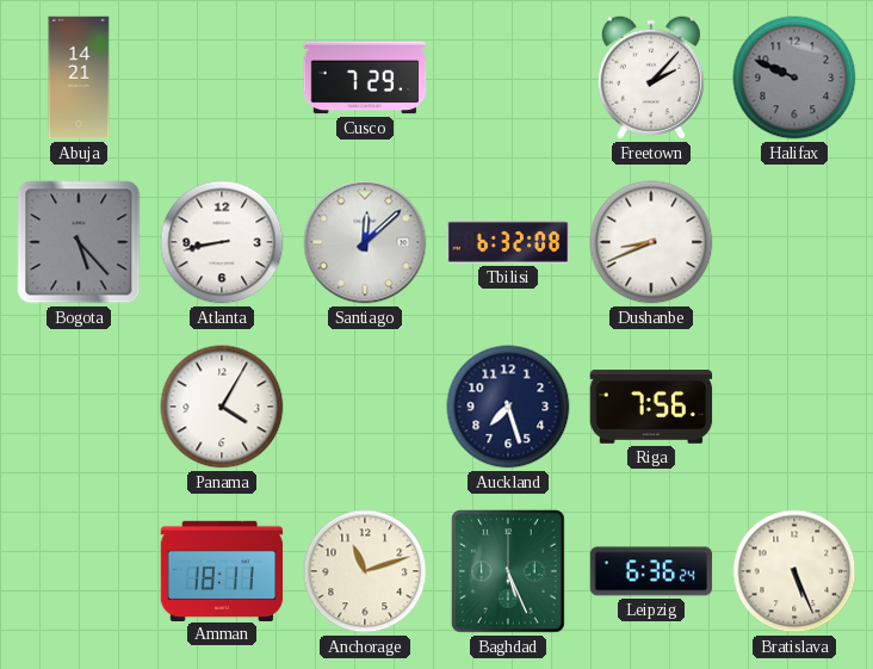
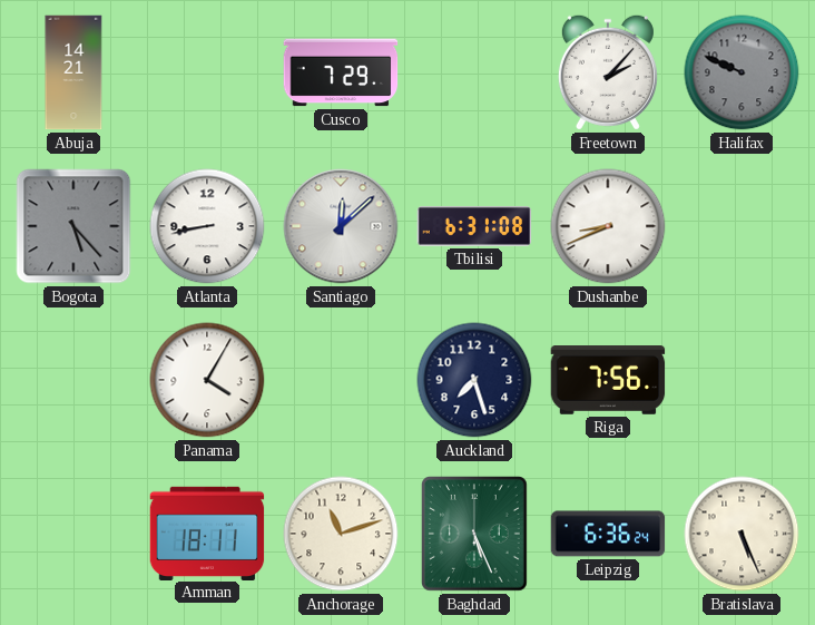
Tbilisi: 6:32 -> 6:31
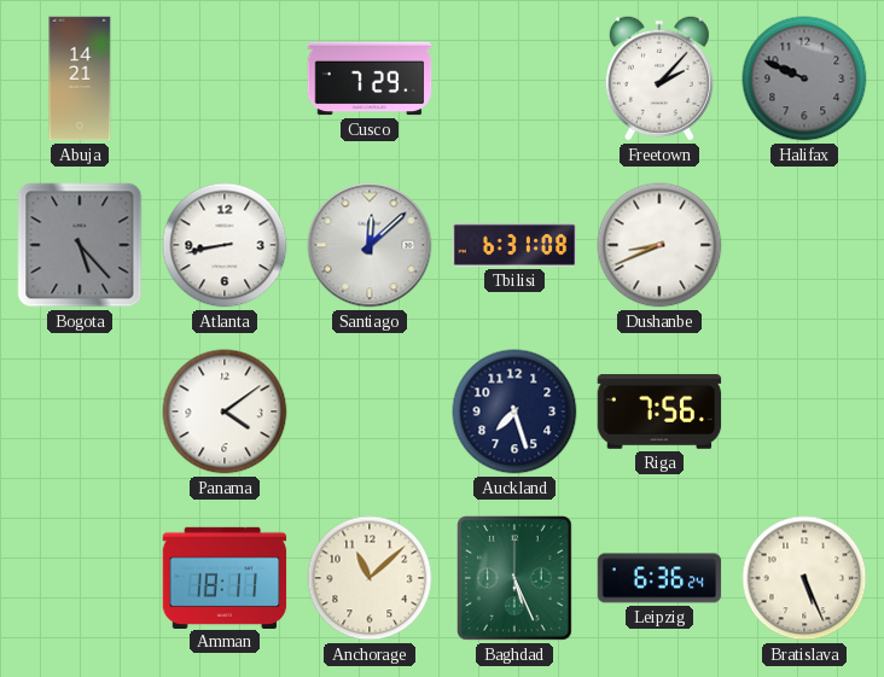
Panama: 4:05 -> 4:09
Anchorage: 11:12 -> 11:08
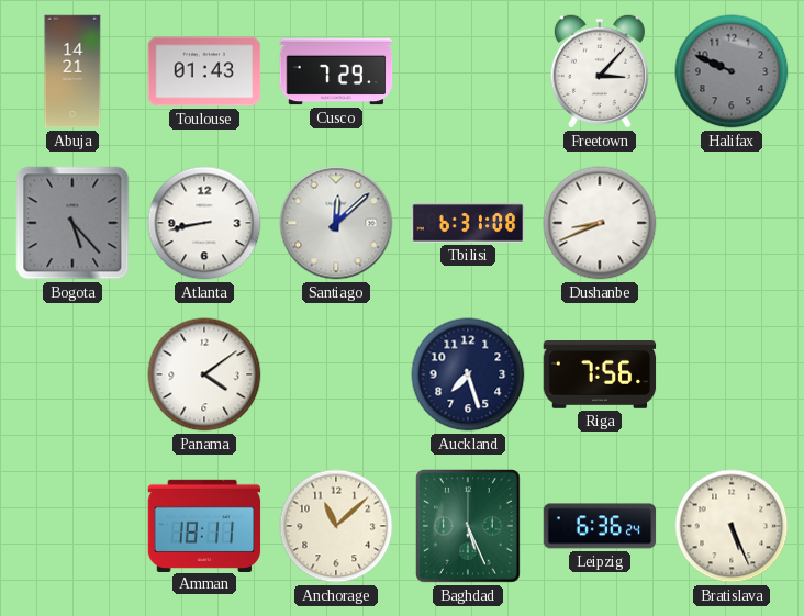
Toulouse: none -> 01:43
Freetown: 2:07 -> 3:07
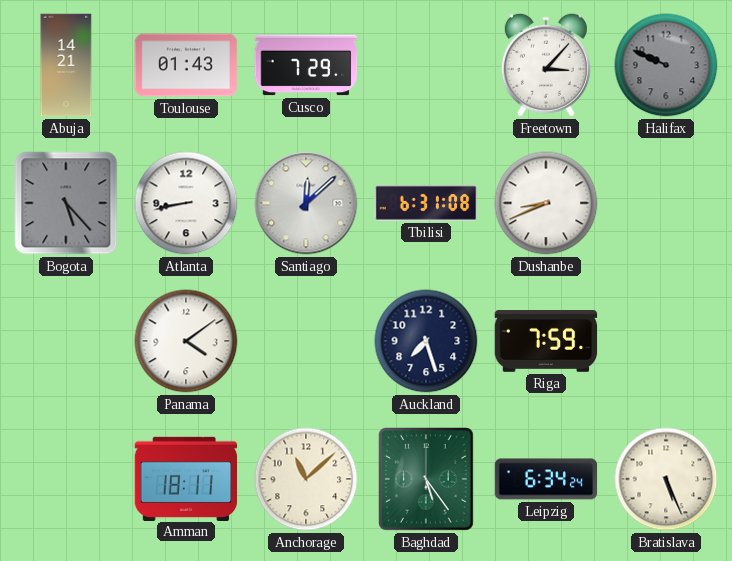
Riga: 7:56 -> 7:59
Baghdad: 5:26 -> 5:24
Leipzig: 6:36 -> 6:34
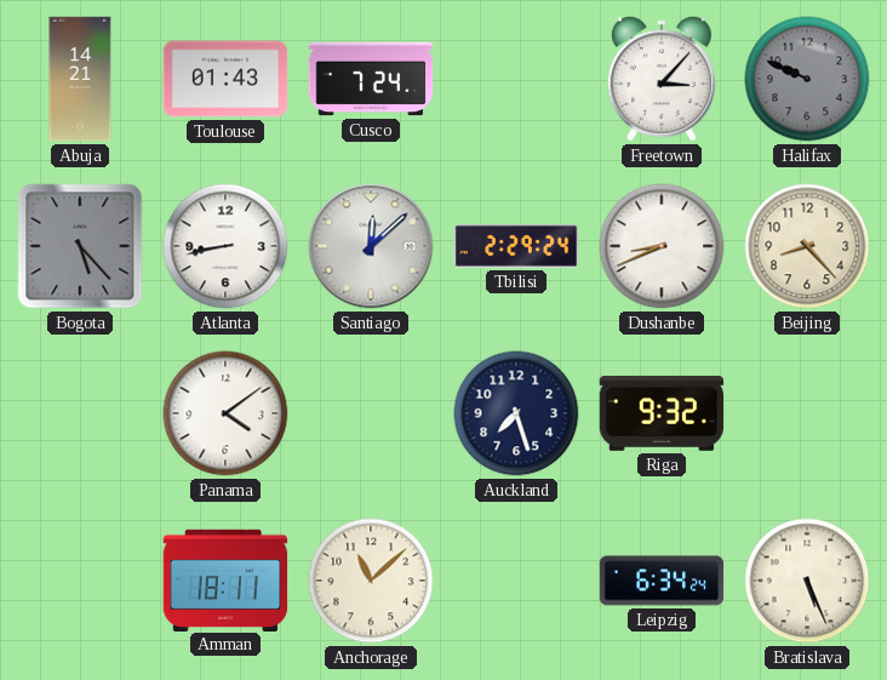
Cusco: 7:29 -> 7:24
Tbilisi: 6:31 -> 2:29
Beijing: none -> 8:23
Riga: 7:59 -> 9:32
Baghdad: 5:24 -> none
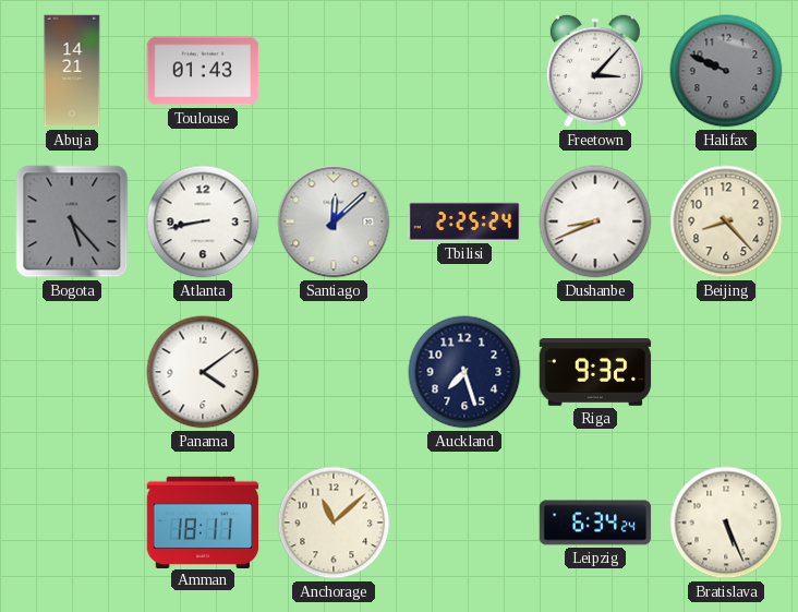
Cusco: 7:24 -> none
Tbilisi: 2:29 -> 2:25
